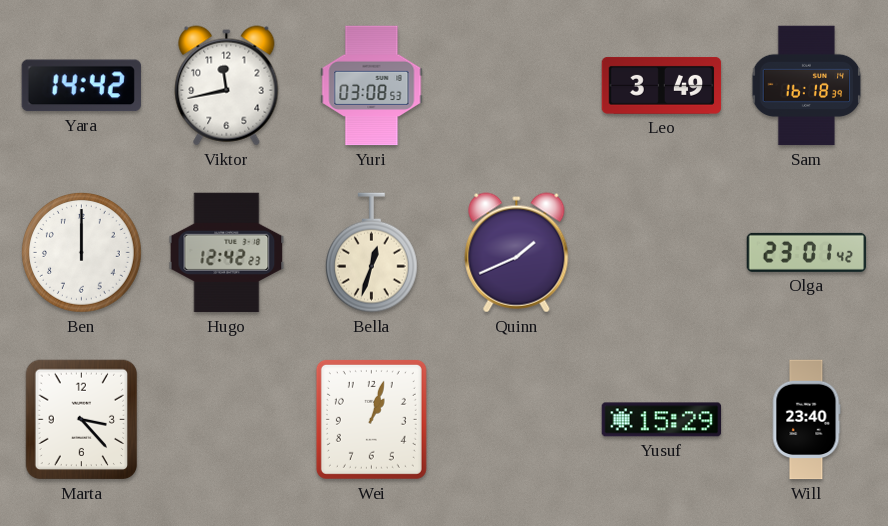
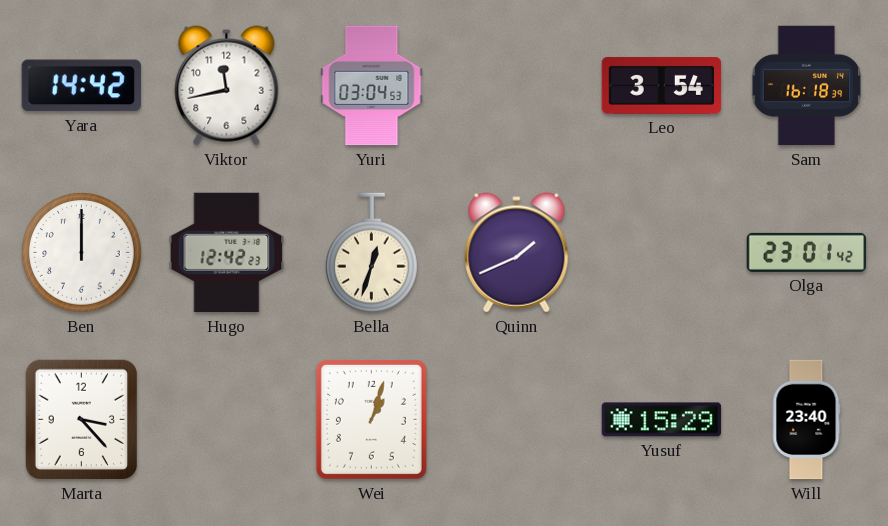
Yuri: 03:08 -> 03:04
Leo: 3:49 -> 3:54
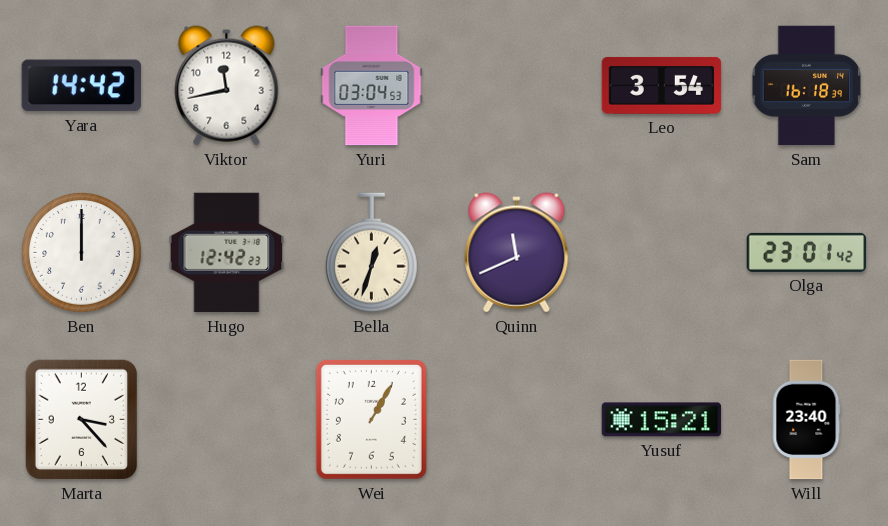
Quinn: 1:41 -> 11:41
Wei: 1:03 -> 1:05
Yusuf: 15:29 -> 15:21
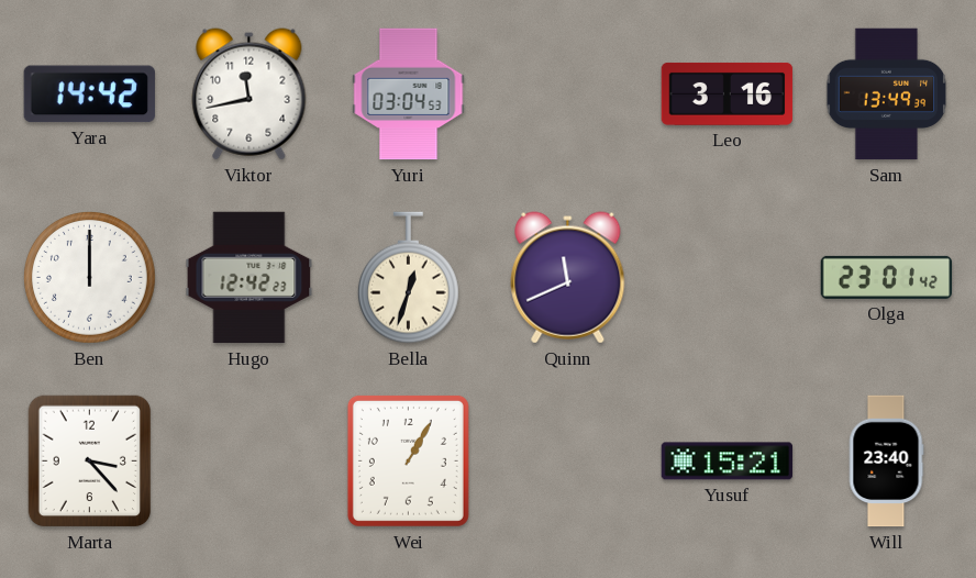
Leo: 3:54 -> 3:16
Sam: 16:18 -> 13:49
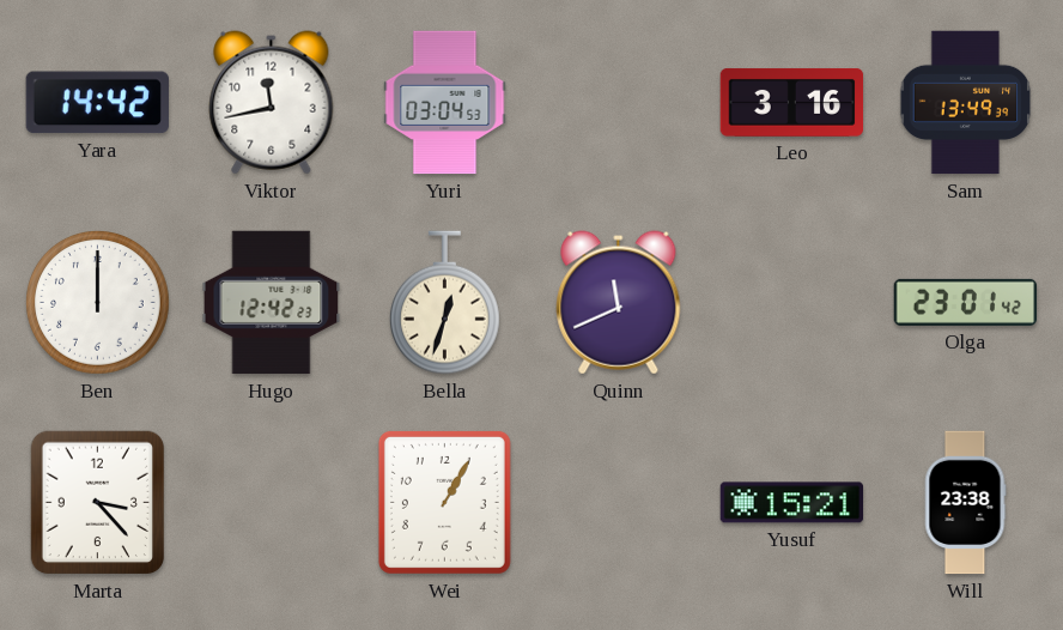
Will: 23:40 -> 23:38
